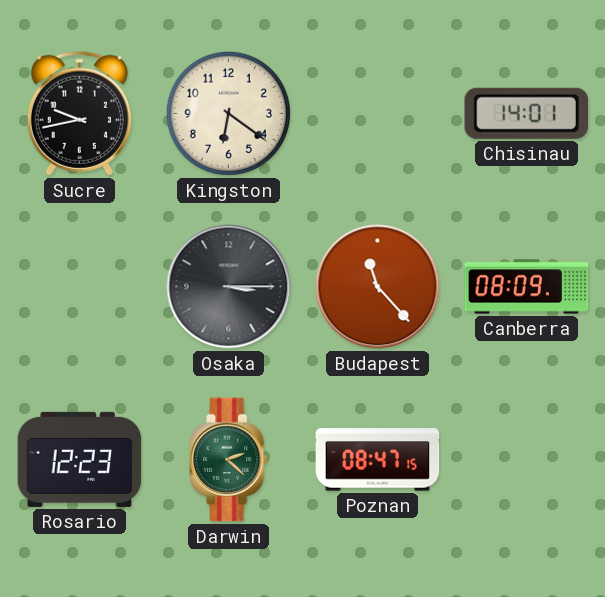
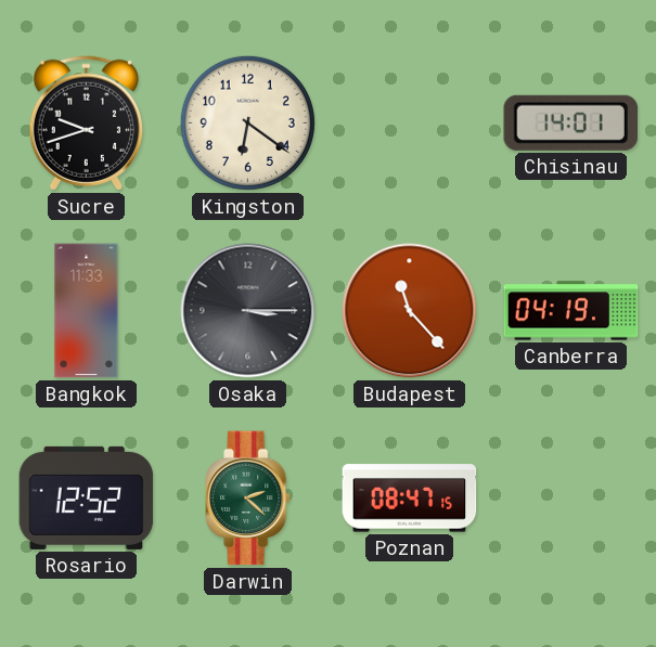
Sucre: 9:43 -> 9:42
Bangkok: none -> 11:33
Canberra: 08:09 -> 04:19
Rosario: 12:23 -> 12:52
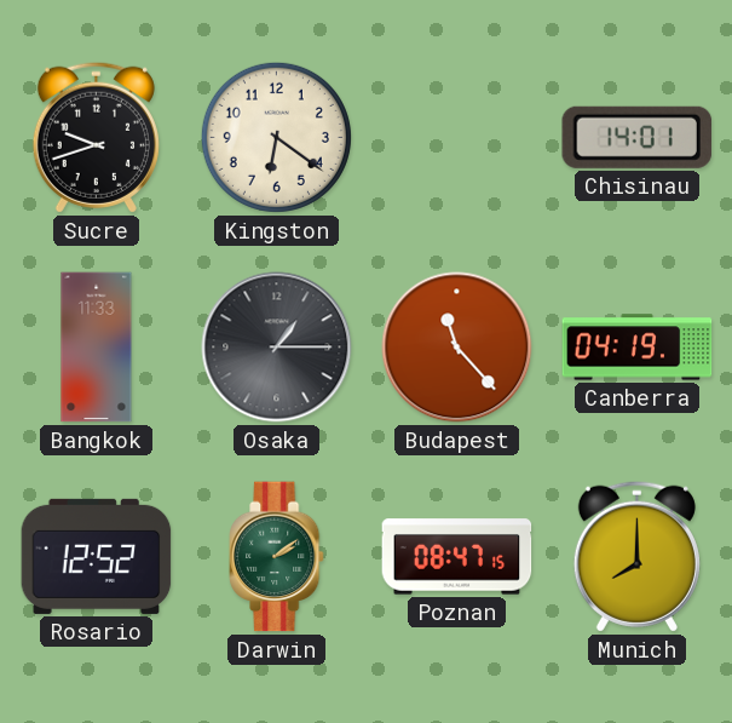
Osaka: 3:15 -> 1:15
Darwin: 2:22 -> 2:09
Munich: none -> 8:00
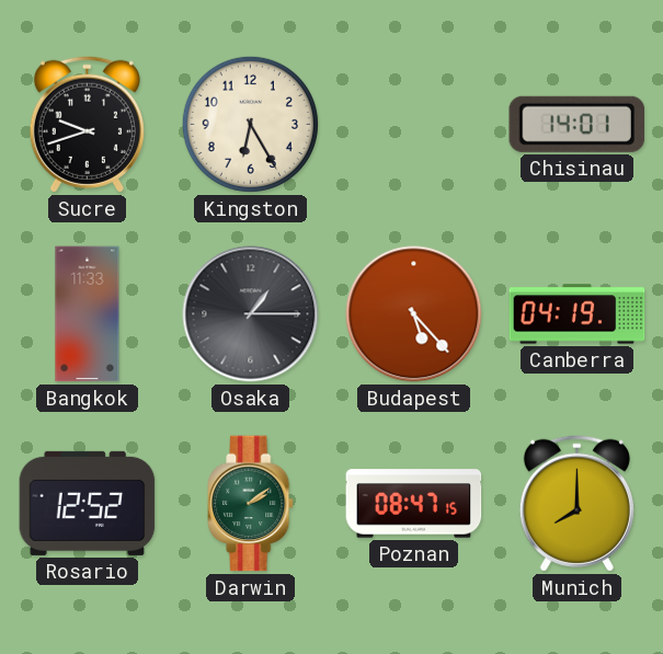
Kingston: 6:21 -> 6:25
Budapest: 11:23 -> 5:23
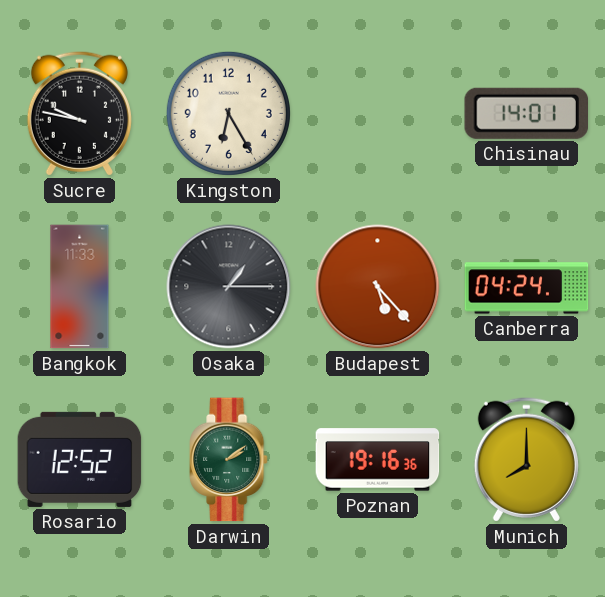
Sucre: 9:42 -> 9:47
Canberra: 04:19 -> 04:24
Poznan: 08:47 -> 19:16
